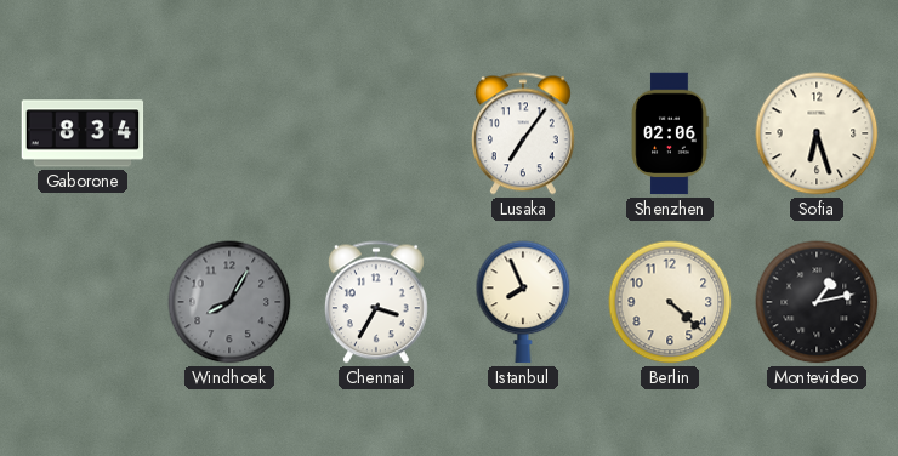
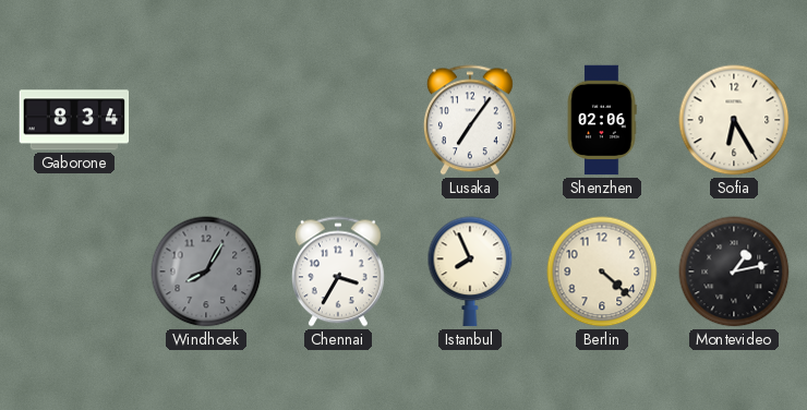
Sofia: 6:27 -> 6:25
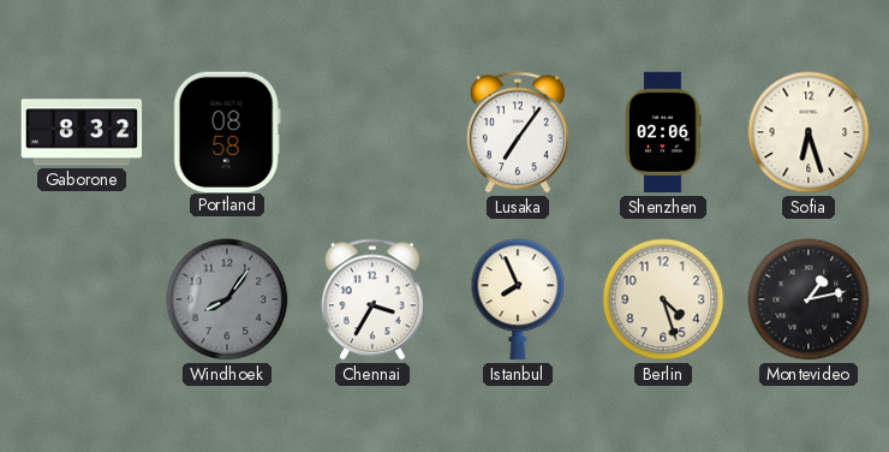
Gaborone: 8:34 -> 8:32
Portland: none -> 08:58
Sofia: 6:25 -> 6:27
Windhoek: 8:05 -> 8:06
Berlin: 4:22 -> 4:27
